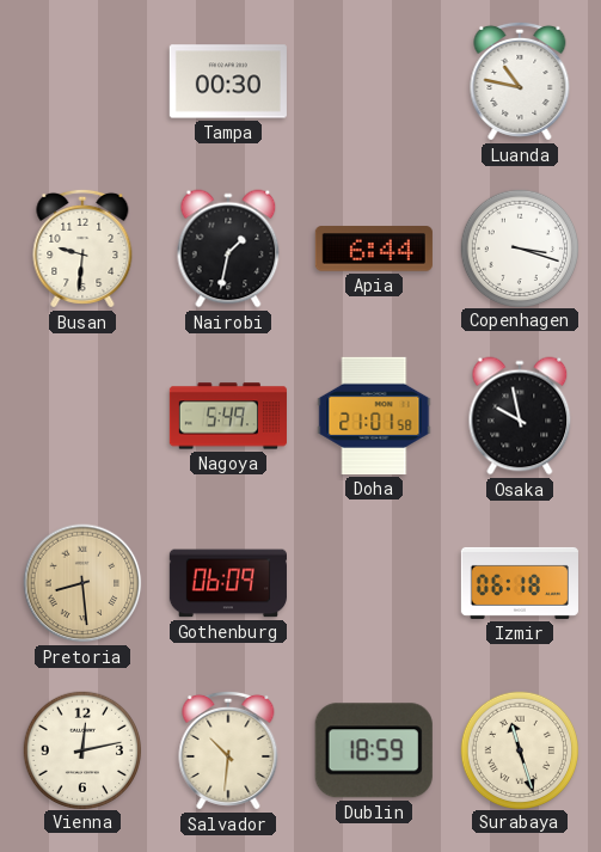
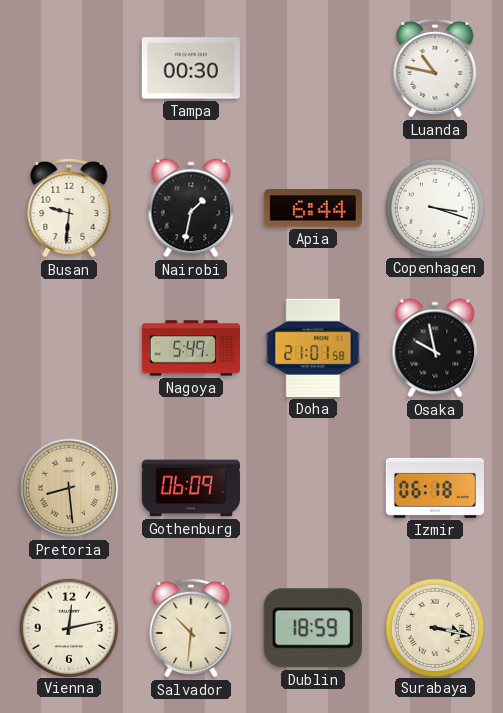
Surabaya: 11:27 -> 3:17
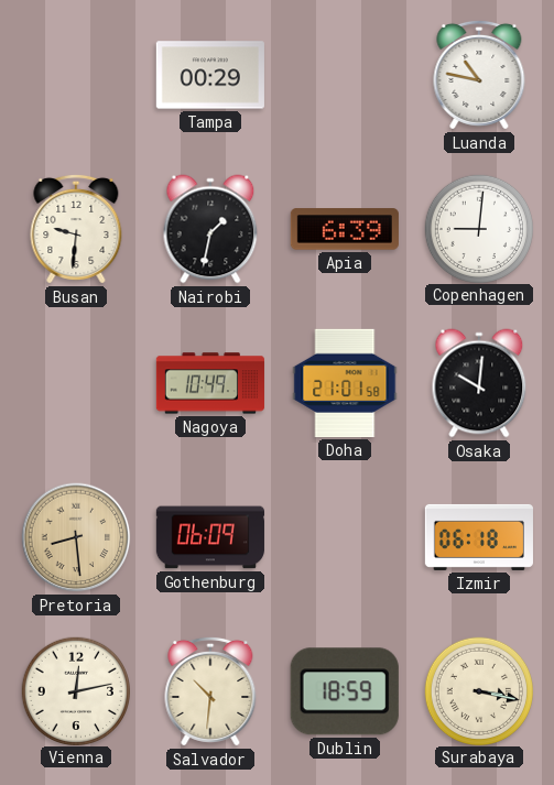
Tampa: 00:30 -> 00:29
Apia: 6:44 -> 6:39
Copenhagen: 3:18 -> 9:01
Nagoya: 5:49 -> 10:49
Osaka: 9:58 -> 10:01
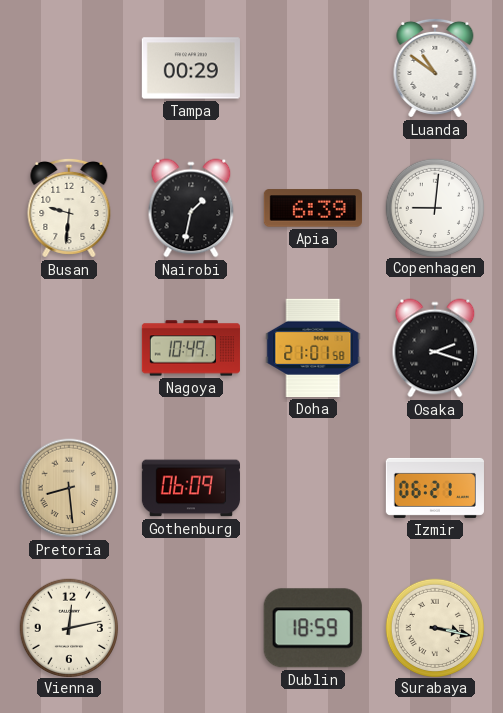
Luanda: 10:47 -> 10:51
Osaka: 10:01 -> 2:18
Izmir: 06:18 -> 06:21
Salvador: 10:31 -> none
